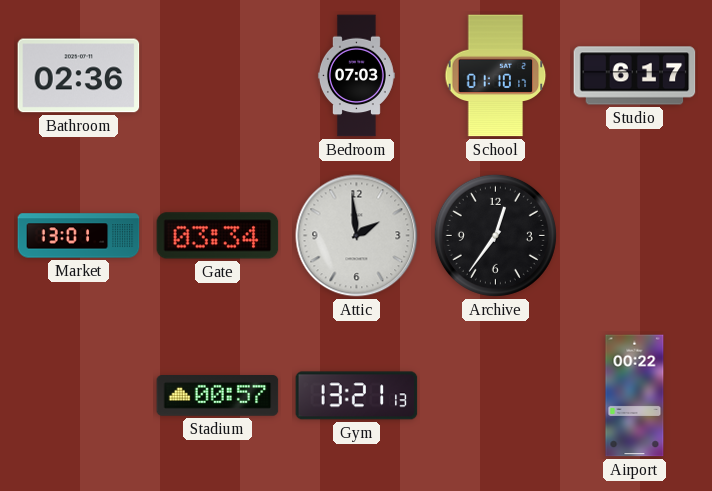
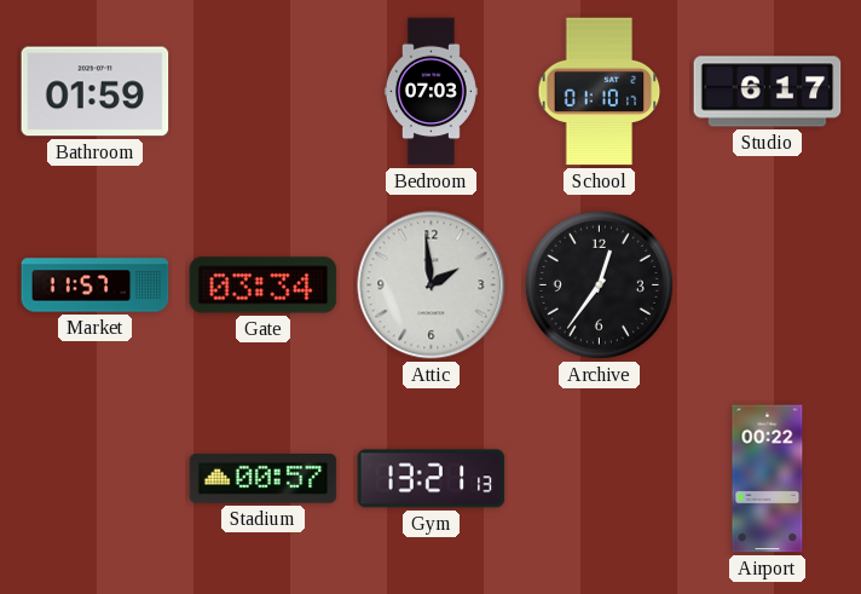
Bathroom: 02:36 -> 01:59
Market: 13:01 -> 11:57
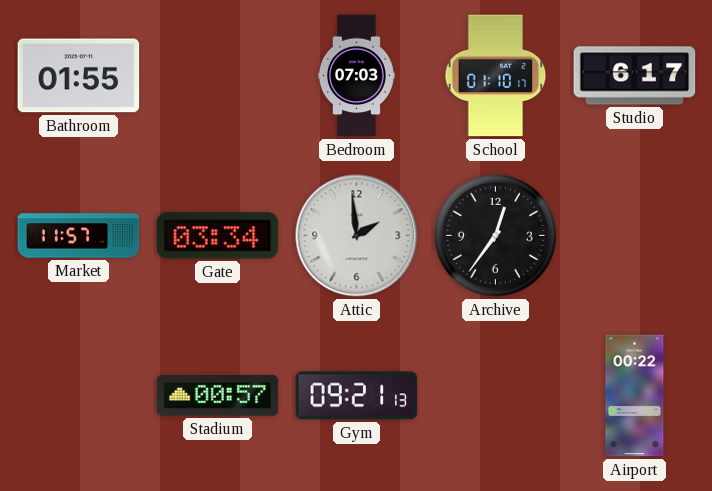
Bathroom: 01:59 -> 01:55
Gym: 13:21 -> 09:21
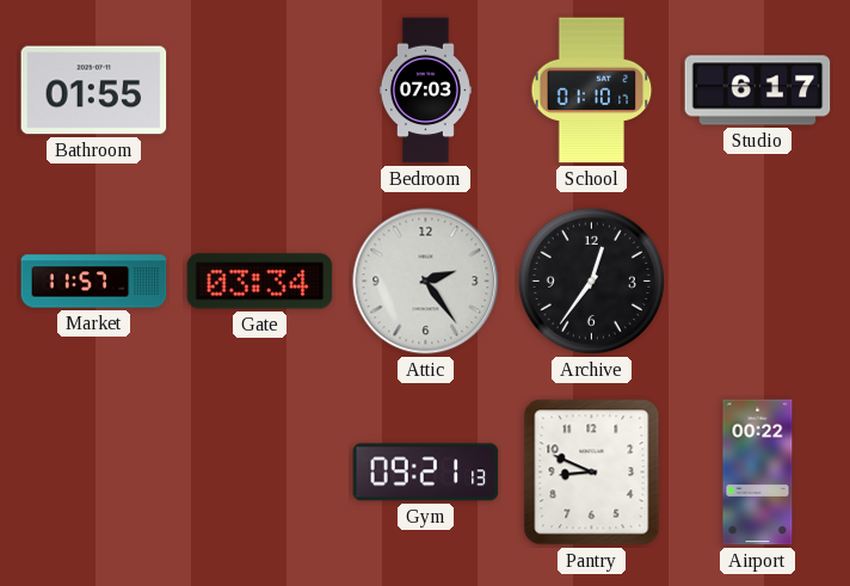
Attic: 1:59 -> 2:24
Stadium: 00:57 -> none
Pantry: none -> 8:49
